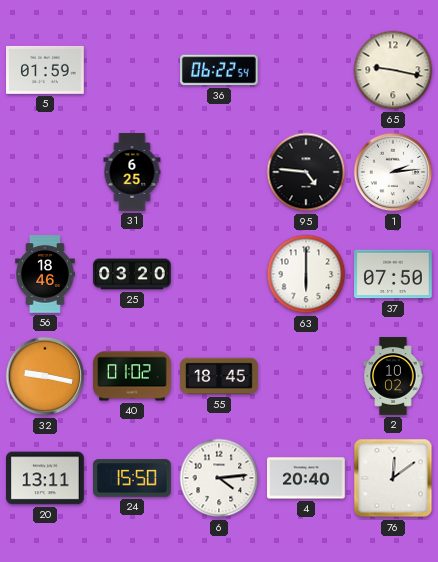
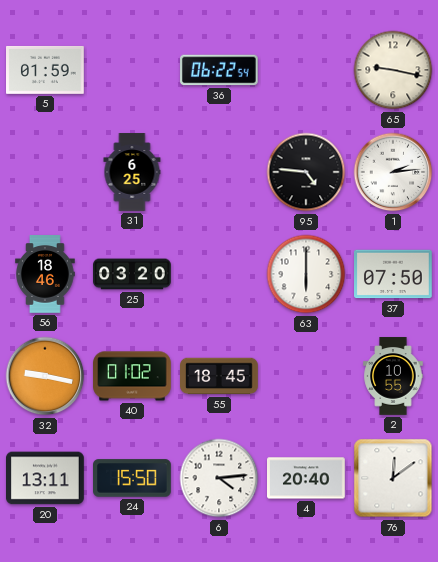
2: 10:02 -> 10:55
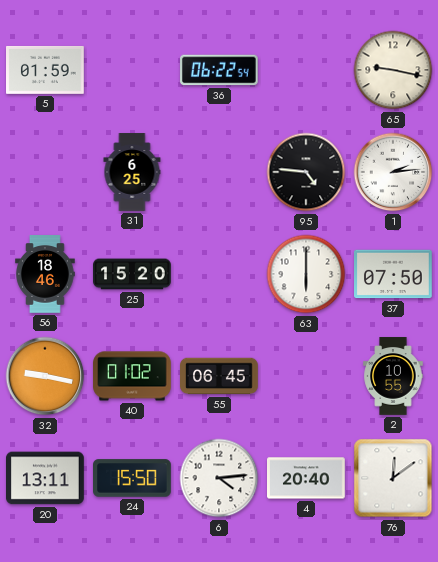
25: 03:20 -> 15:20
55: 18:45 -> 06:45
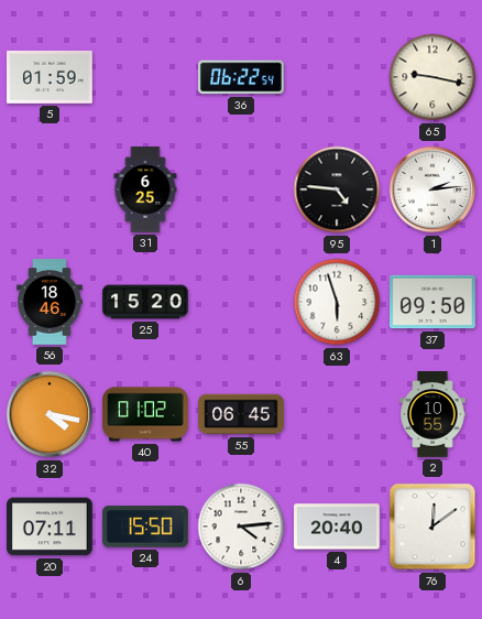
63: 6:00 -> 5:57
37: 07:50 -> 09:50
32: 9:17 -> 4:17
20: 13:11 -> 07:11
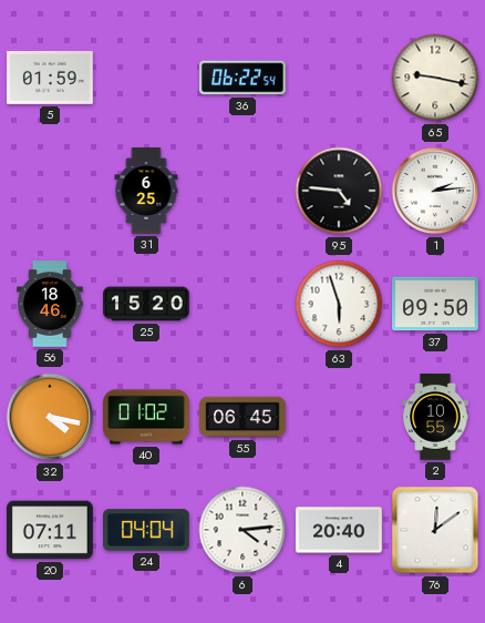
24: 15:50 -> 04:04
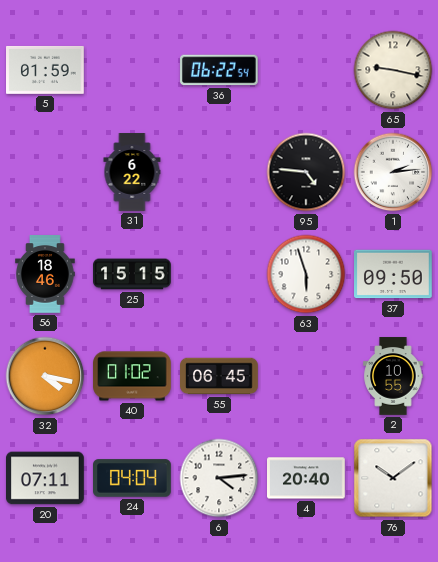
31: 6:25 -> 6:22
25: 15:20 -> 15:15
76: 12:09 -> 10:09
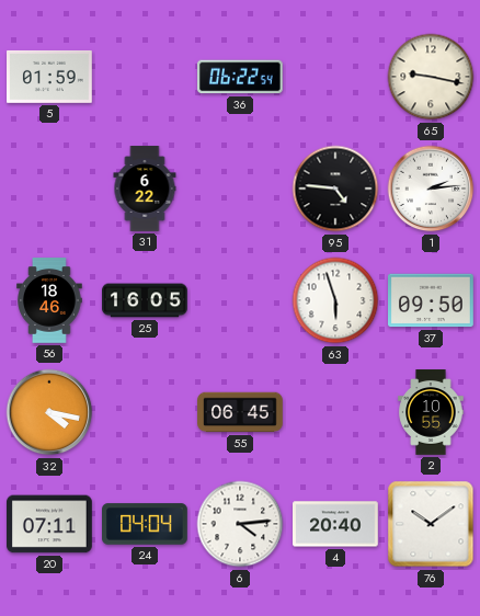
25: 15:15 -> 16:05
40: 01:02 -> none
